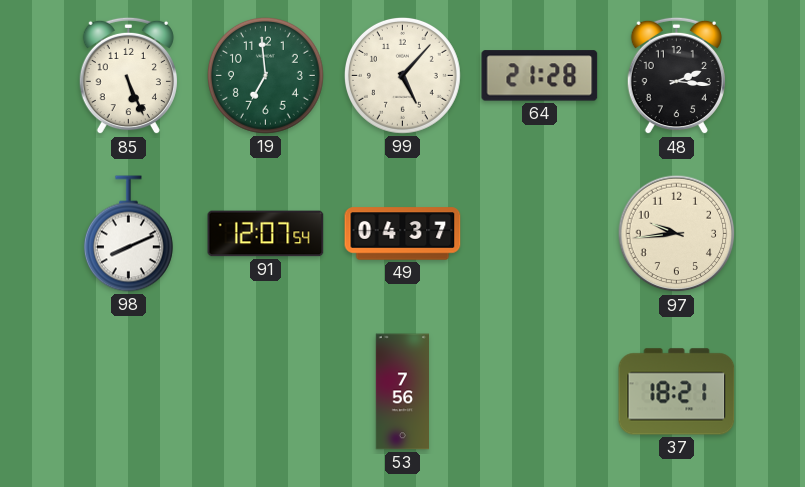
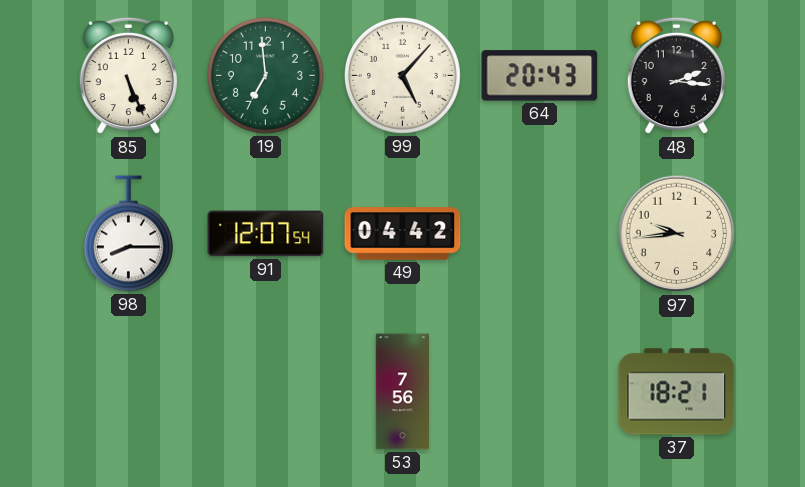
64: 21:28 -> 20:43
98: 8:11 -> 8:15
49: 04:37 -> 04:42
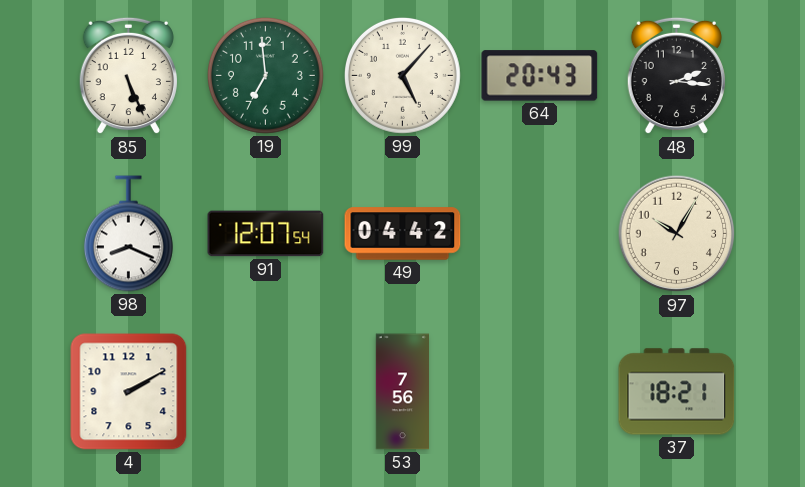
98: 8:15 -> 8:19
97: 9:44 -> 10:05
4: none -> 2:10
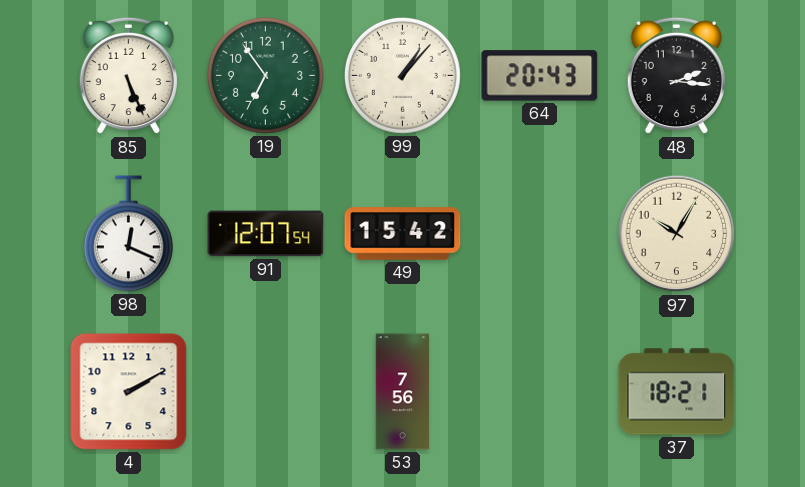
19: 6:59 -> 6:54
99: 5:07 -> 1:07
98: 8:19 -> 12:19
49: 04:42 -> 15:42
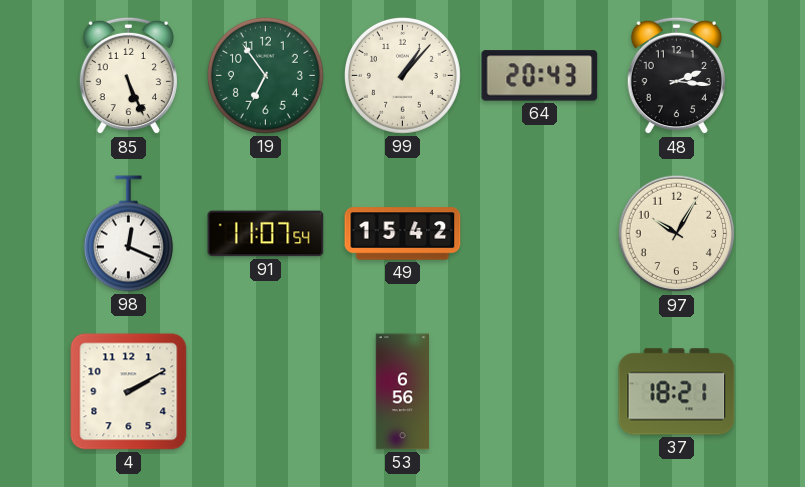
91: 12:07 -> 11:07
53: 7:56 -> 6:56
